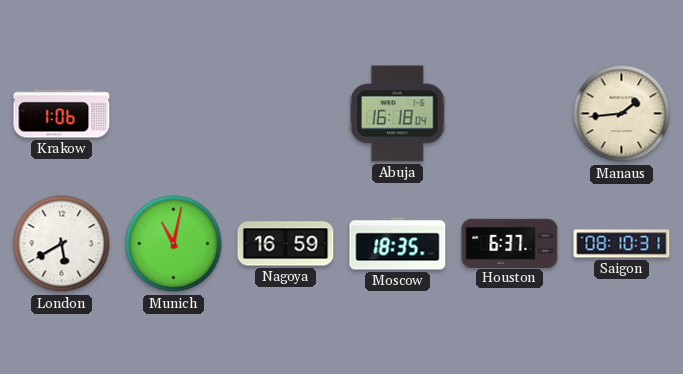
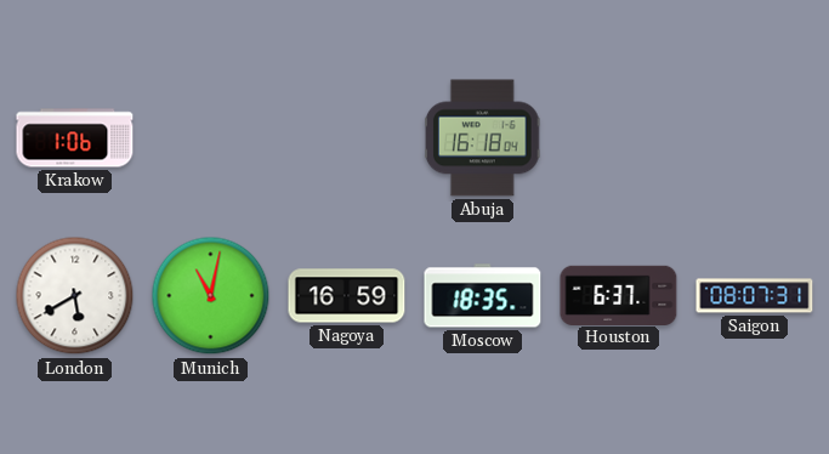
Manaus: 1:44 -> none
Saigon: 08:10 -> 08:07
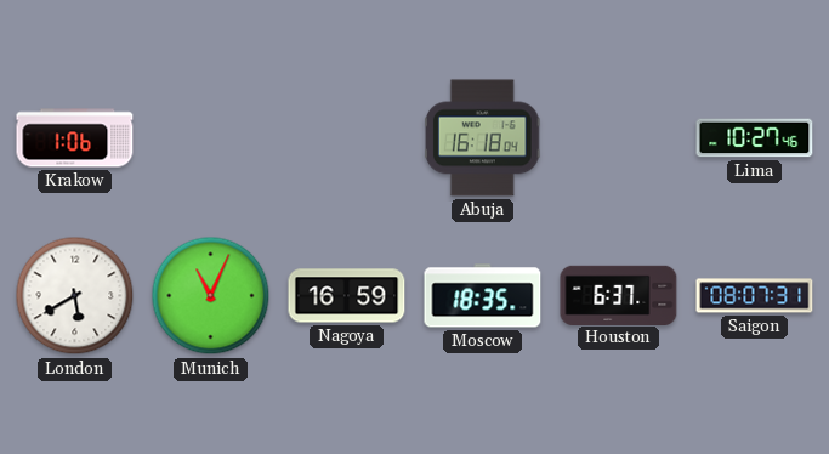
Lima: none -> 10:27
Munich: 11:02 -> 11:04
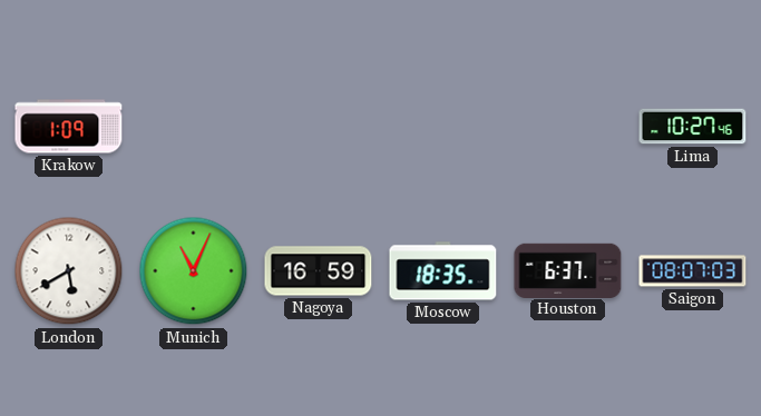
Krakow: 1:06 -> 1:09
Abuja: 16:18 -> none
Saigon: 08:07:31 -> 08:07:03
